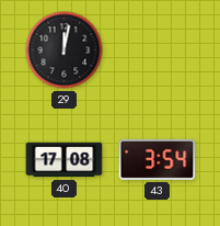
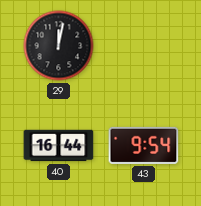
40: 17:08 -> 16:44
43: 3:54 -> 9:54
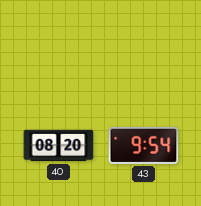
29: 12:02 -> none
40: 16:44 -> 08:20
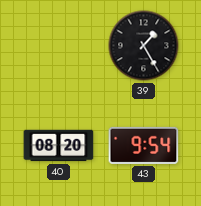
39: none -> 1:25
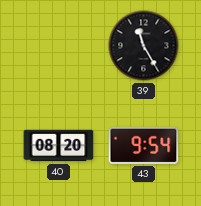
39: 1:25 -> 11:25
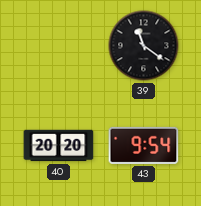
39: 11:25 -> 11:21
40: 08:20 -> 20:20
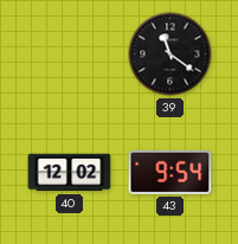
40: 20:20 -> 12:02
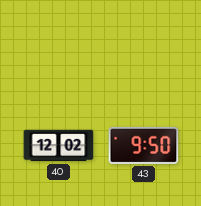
39: 11:21 -> none
43: 9:54 -> 9:50
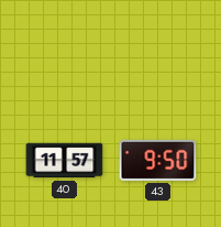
40: 12:02 -> 11:57
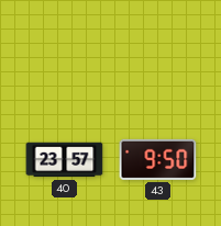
40: 11:57 -> 23:57
